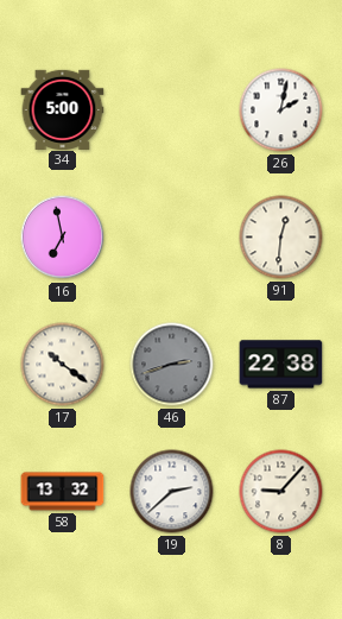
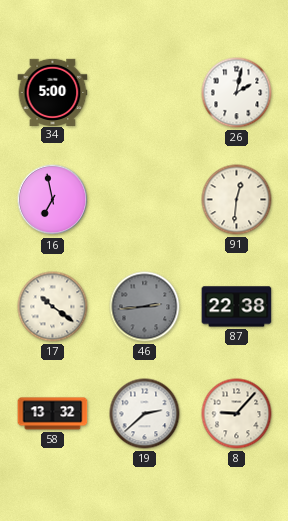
46: 2:42 -> 2:44
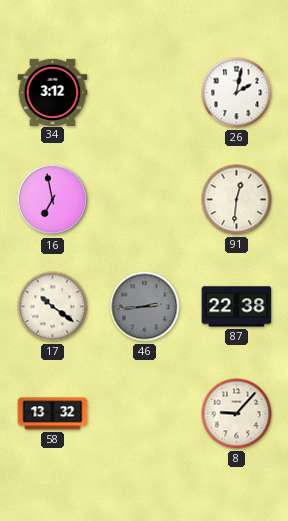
34: 5:00 -> 3:12
19: 2:38 -> none
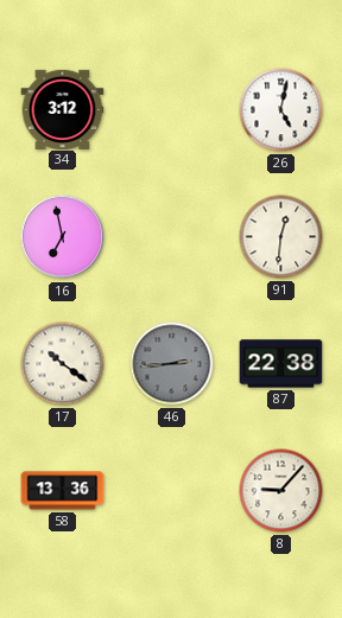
26: 2:02 -> 5:02
58: 13:32 -> 13:36
